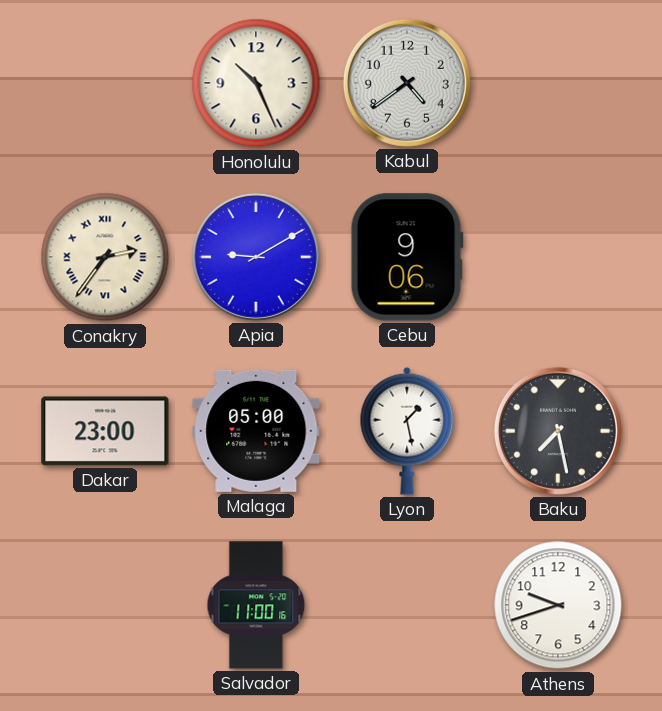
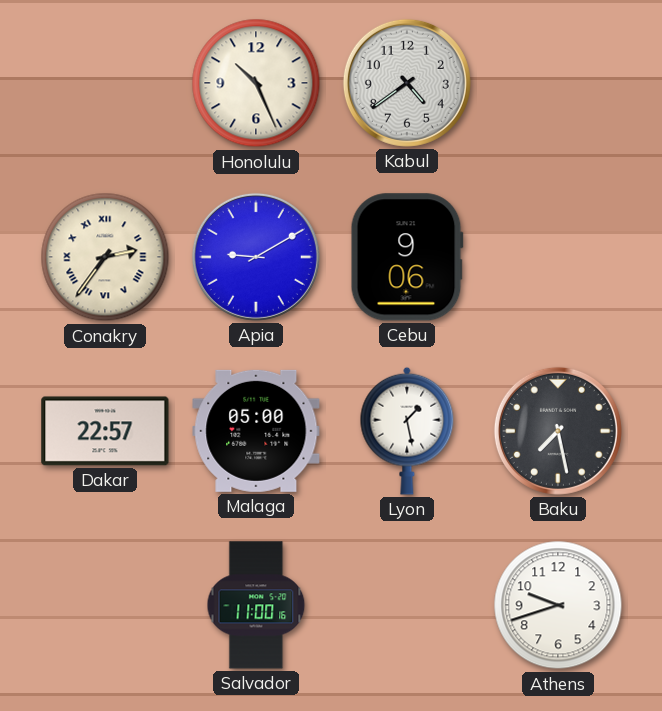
Dakar: 23:00 -> 22:57
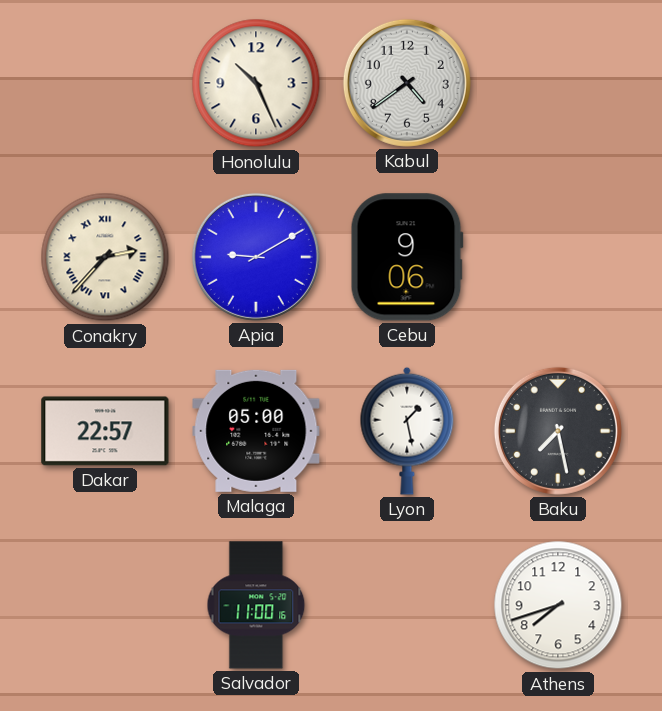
Conakry: 2:36 -> 2:37
Athens: 9:42 -> 7:42
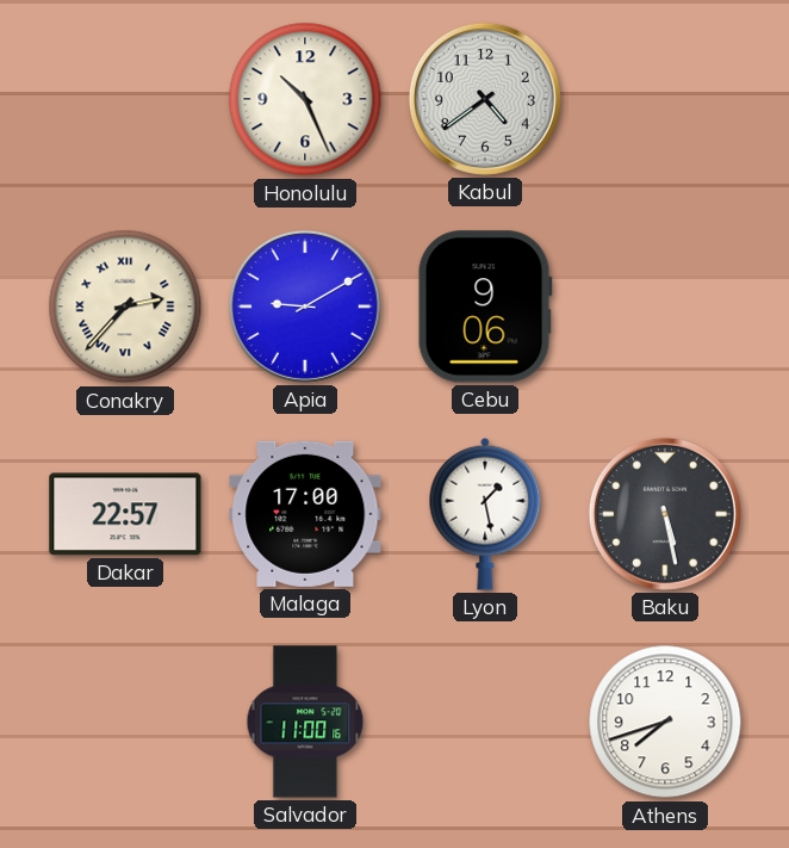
Malaga: 05:00 -> 17:00
Baku: 7:28 -> 5:28
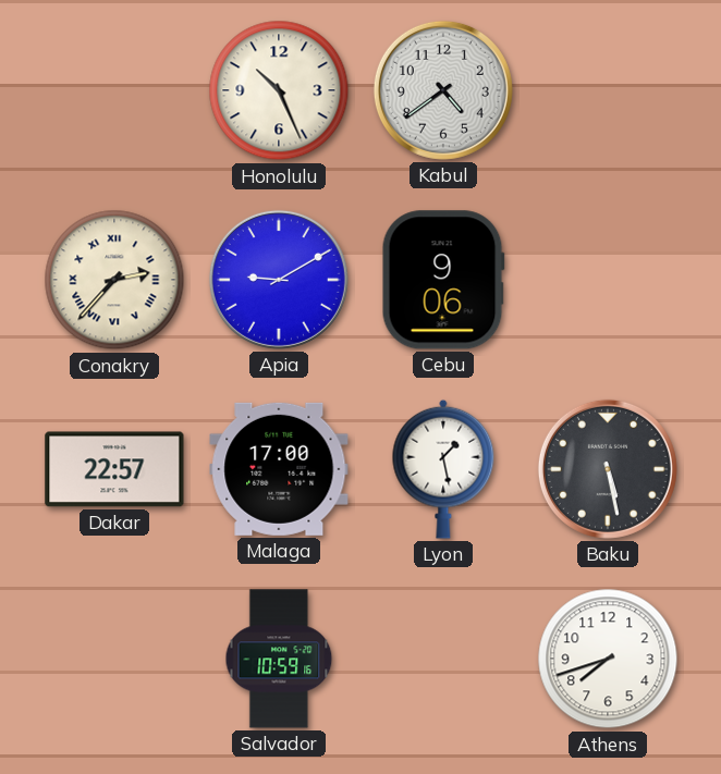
Salvador: 11:00 -> 10:59
